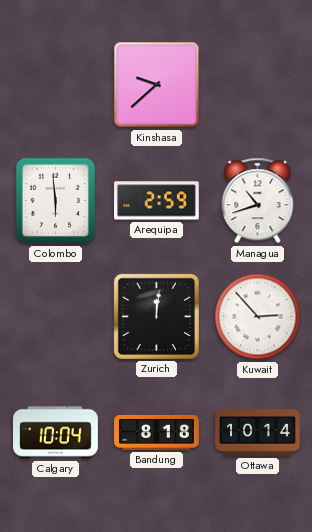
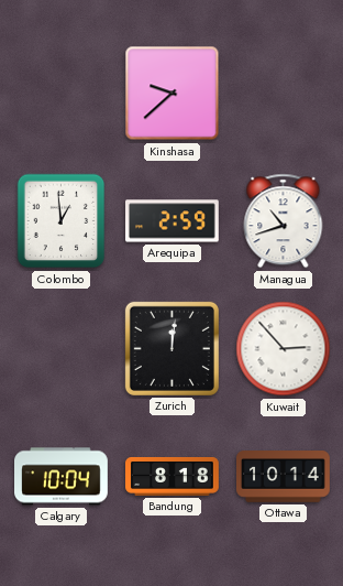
Colombo: 5:59 -> 12:59
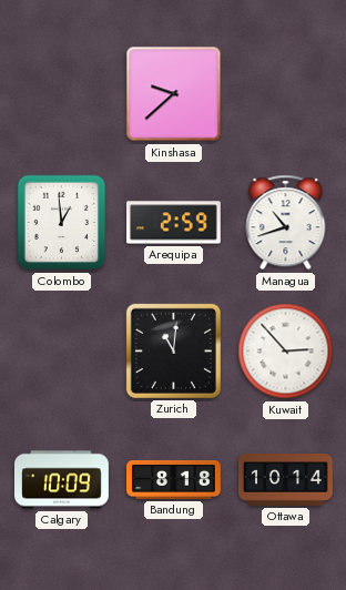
Zurich: 12:01 -> 11:01
Calgary: 10:04 -> 10:09
